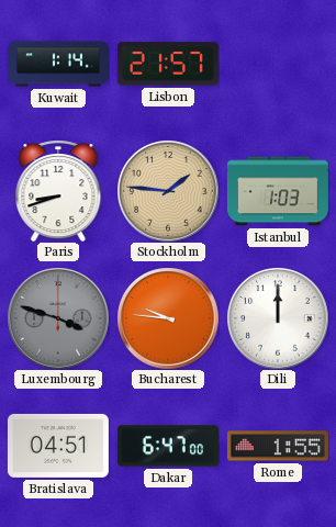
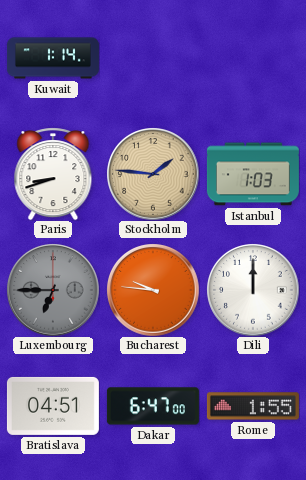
Lisbon: 21:57 -> none
Luxembourg: 3:48 -> 6:45
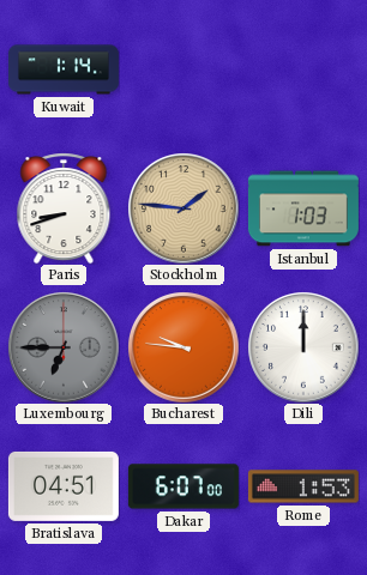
Dakar: 6:47 -> 6:07
Rome: 1:55 -> 1:53
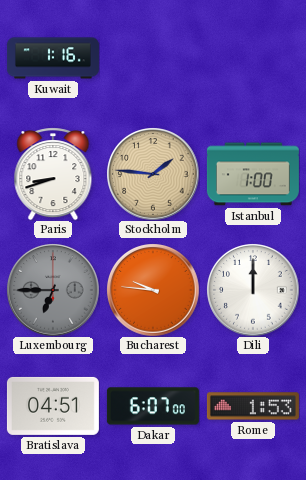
Kuwait: 1:14 -> 1:16
Istanbul: 1:03 -> 1:00
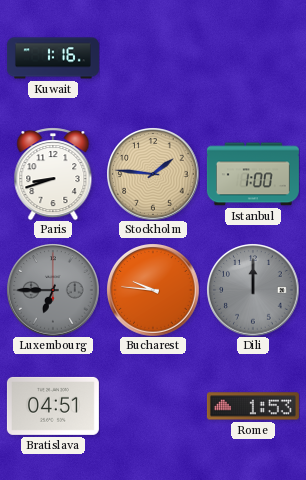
Dili dial: white -> grey
Dakar: 6:07 -> none
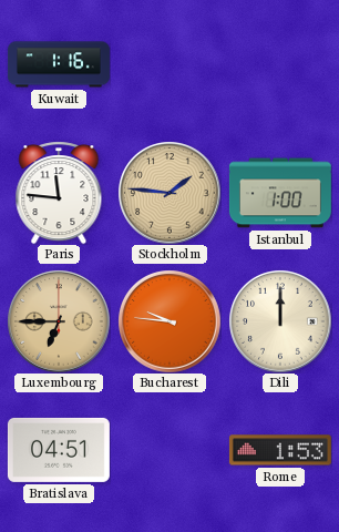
Paris: 8:42 -> 11:46
Luxembourg dial: grey -> champagne
Dili dial: grey -> cream
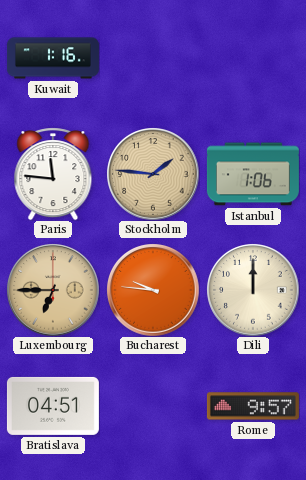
Istanbul: 1:00 -> 1:06
Rome: 1:53 -> 9:57
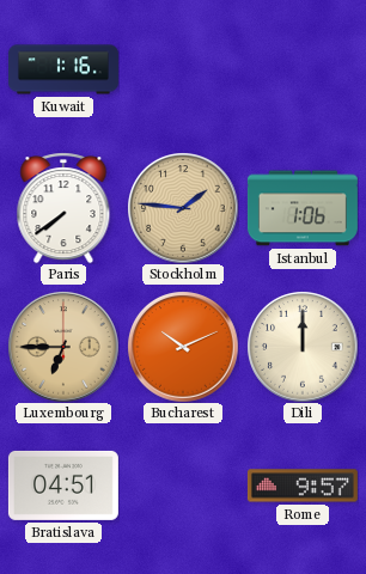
Paris: 11:46 -> 7:39
Bucharest: 9:46 -> 10:11
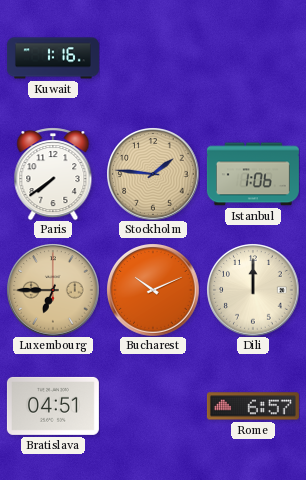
Rome: 9:57 -> 6:57
